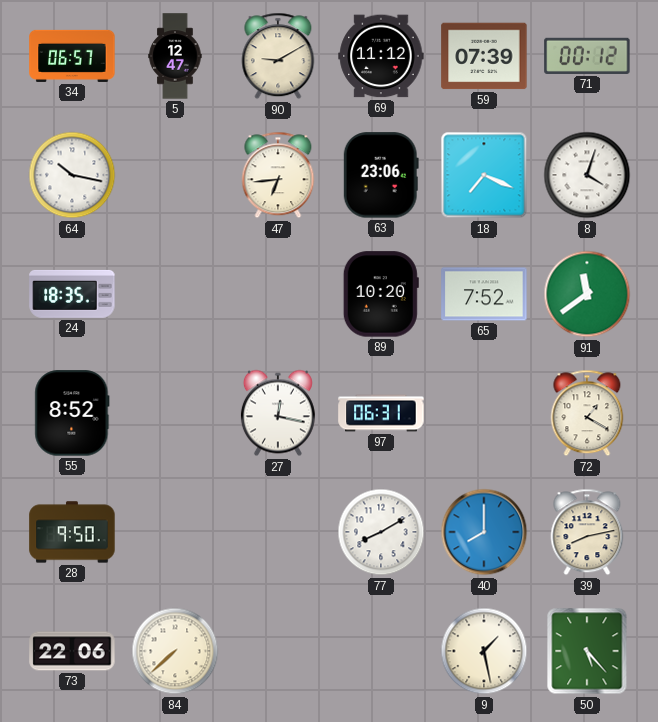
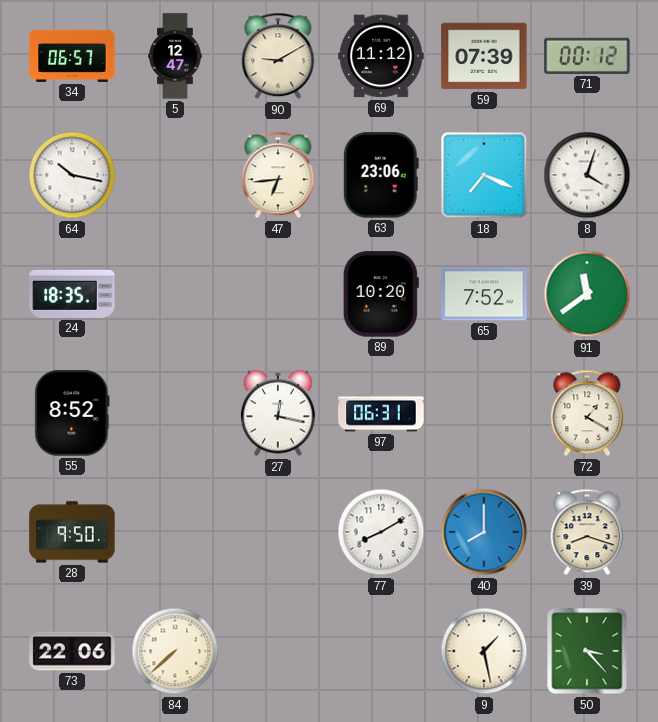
39: 8:13 -> 8:18
50: 5:23 -> 3:23
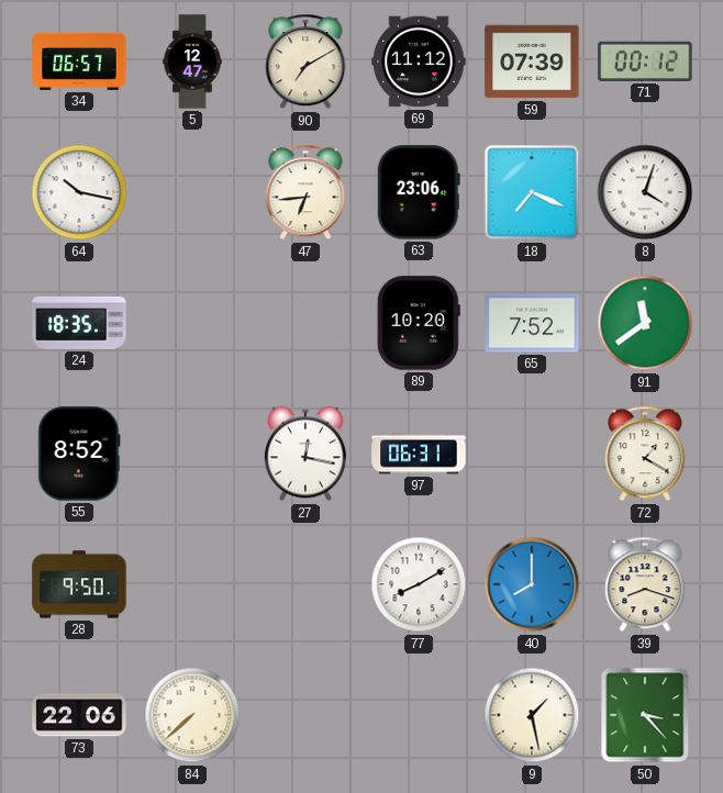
90: 9:10 -> 7:10
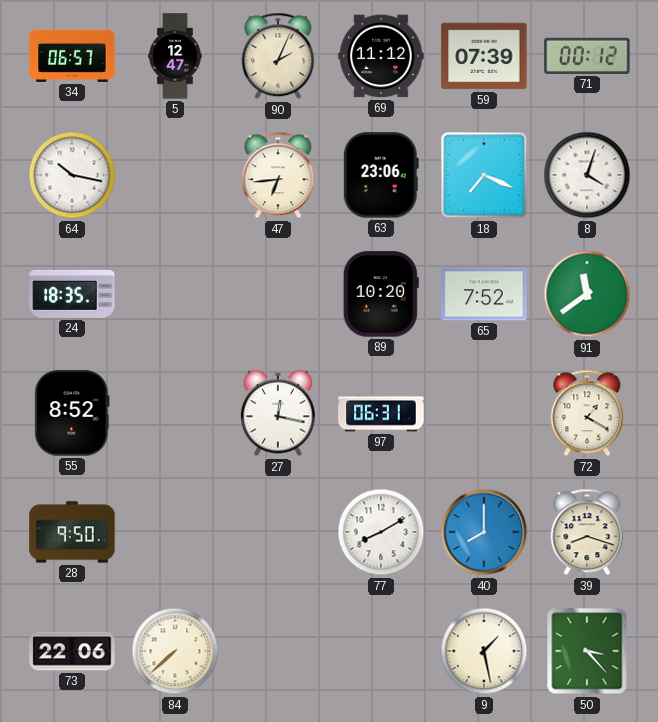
90: 7:10 -> 2:04
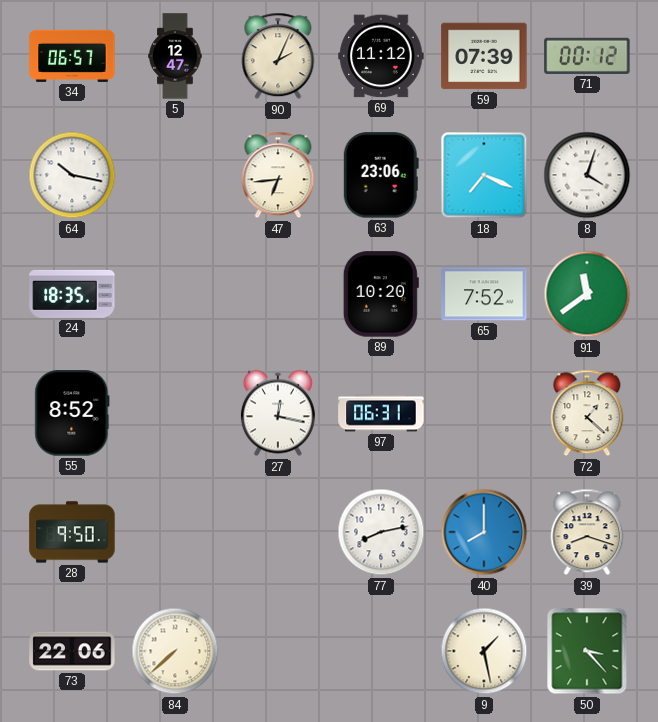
72: 1:20 -> 1:22
77: 8:10 -> 8:13
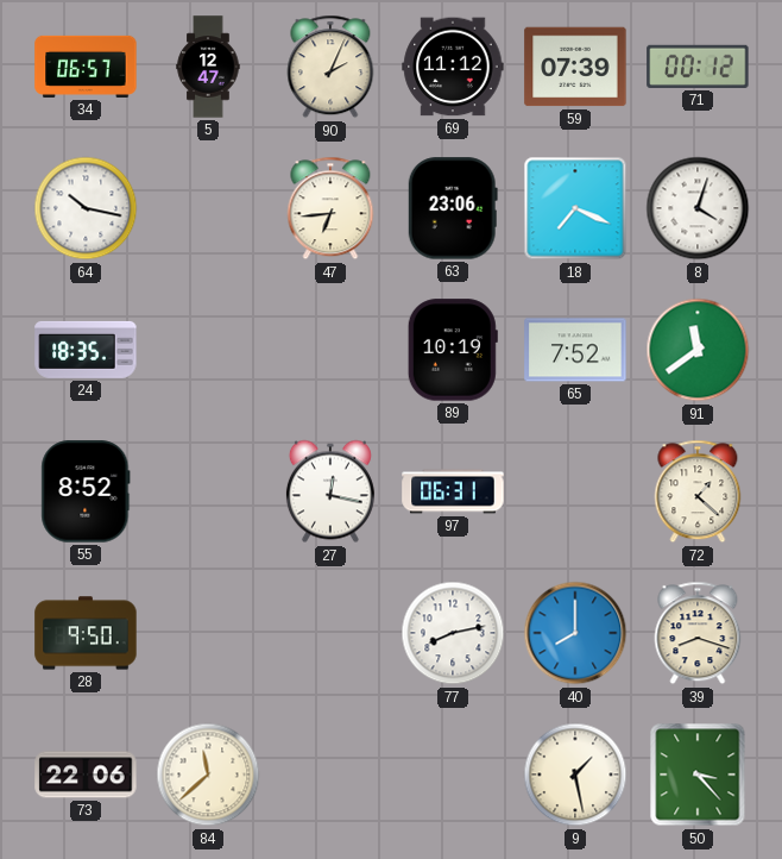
89: 10:20 -> 10:19
84: 7:38 -> 11:38
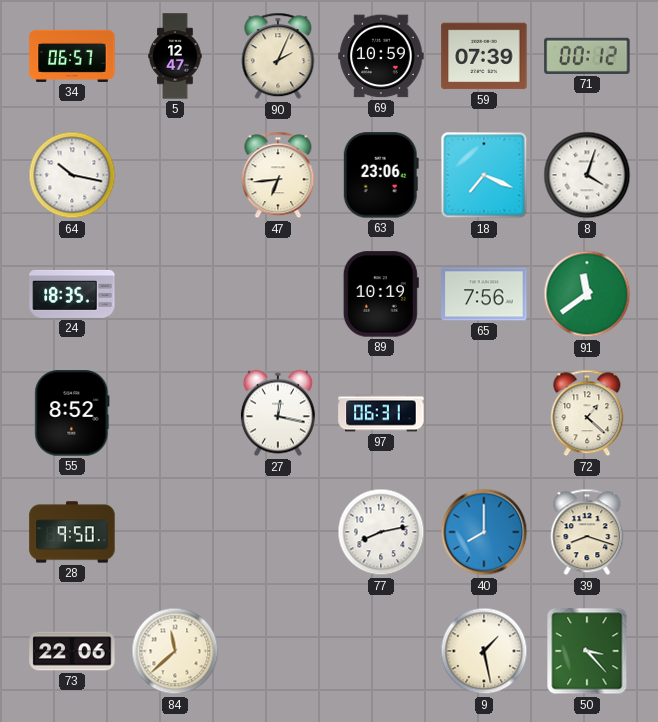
69: 11:12 -> 10:59
65: 7:52 -> 7:56
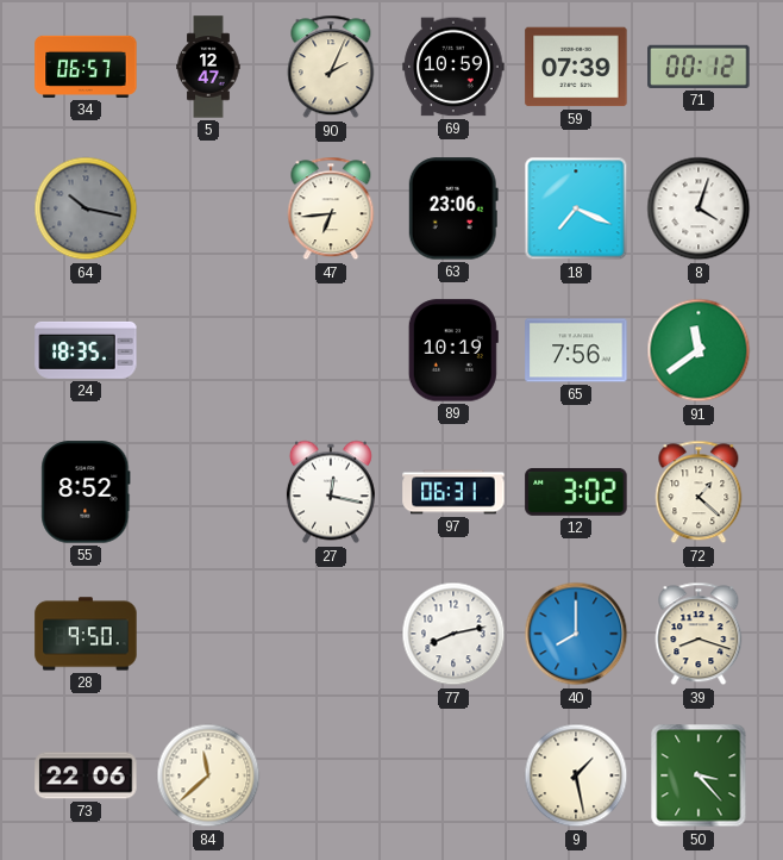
64 dial: white -> grey
12: none -> 3:02
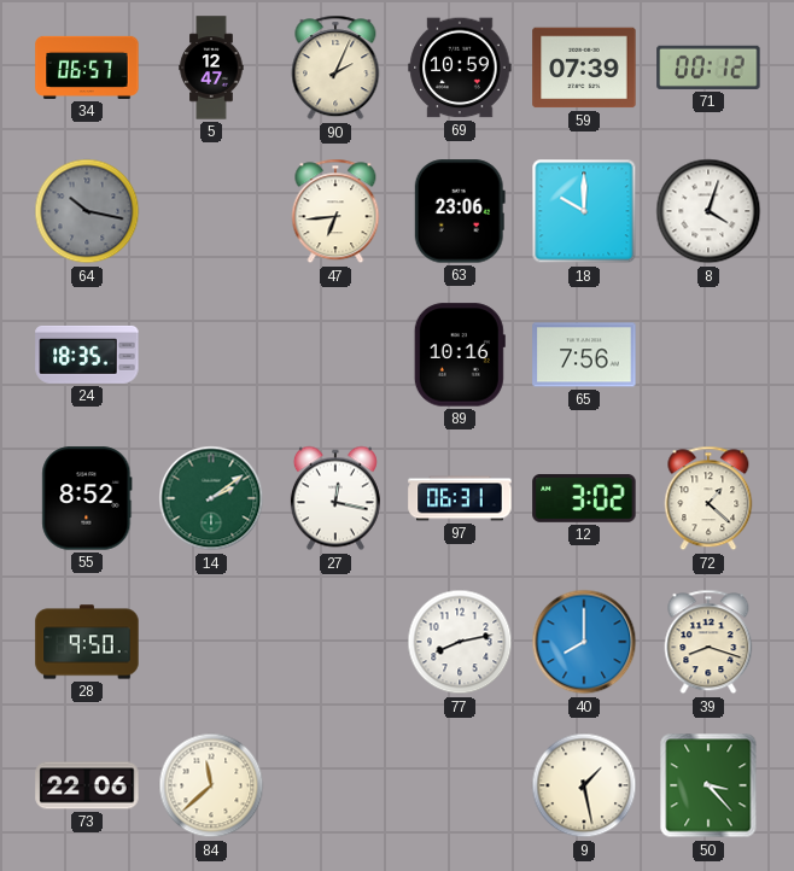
18: 7:19 -> 10:00
89: 10:19 -> 10:16
91: 11:39 -> none
14: none -> 2:09
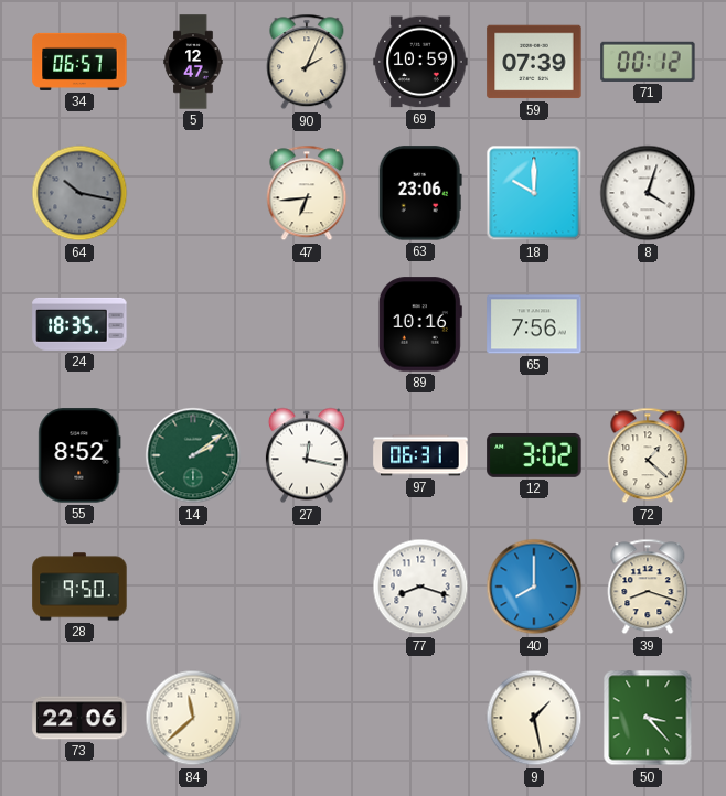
77: 8:13 -> 8:18
